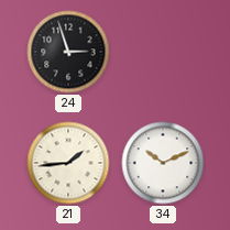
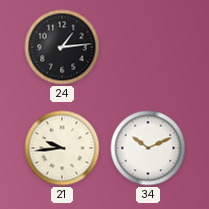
24: 2:57 -> 1:14
21: 1:44 -> 9:44
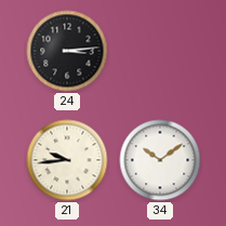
24: 1:14 -> 3:14
34: 10:11 -> 10:09
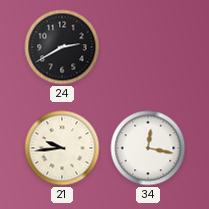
24: 3:14 -> 2:40
34: 10:09 -> 12:17
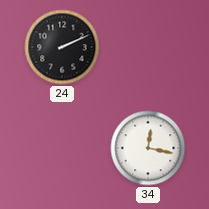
24: 2:40 -> 2:11
21: 9:44 -> none
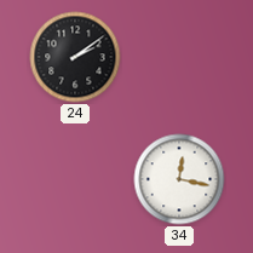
24: 2:11 -> 2:09
